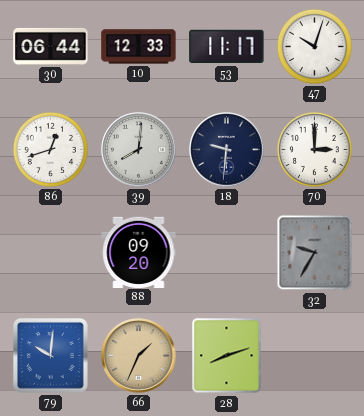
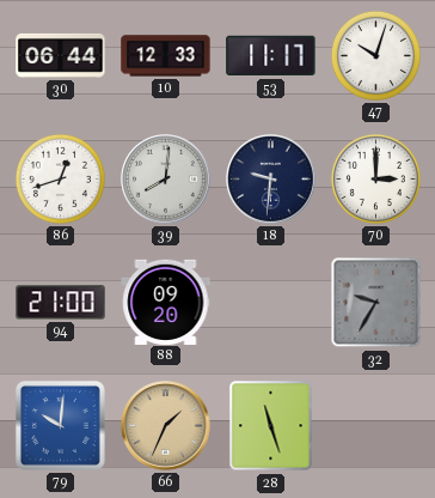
94: none -> 21:00
28: 8:12 -> 11:27
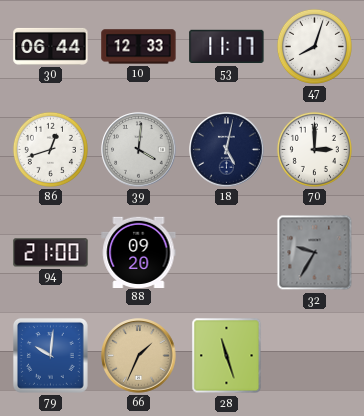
47: 10:03 -> 8:03
39: 8:01 -> 4:01
18: 9:31 -> 5:02
